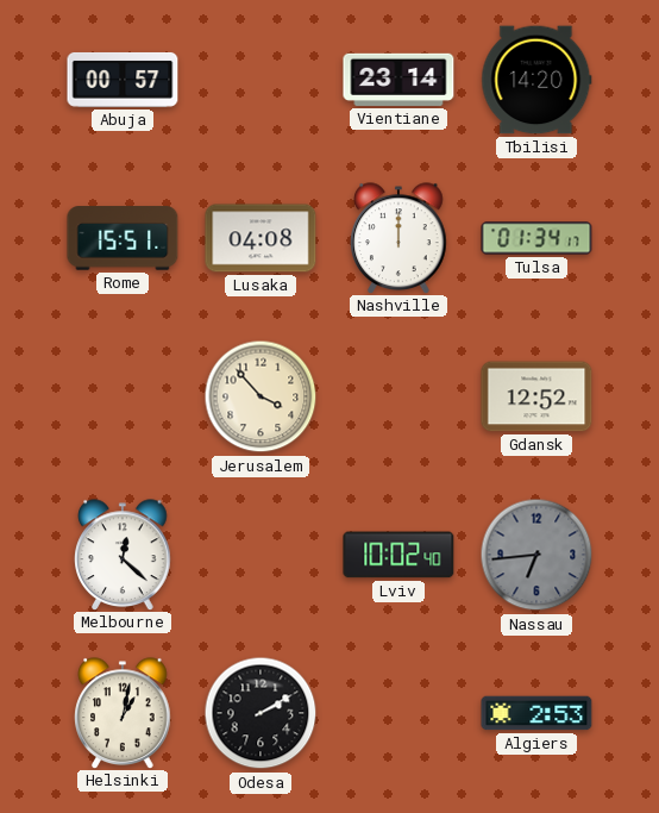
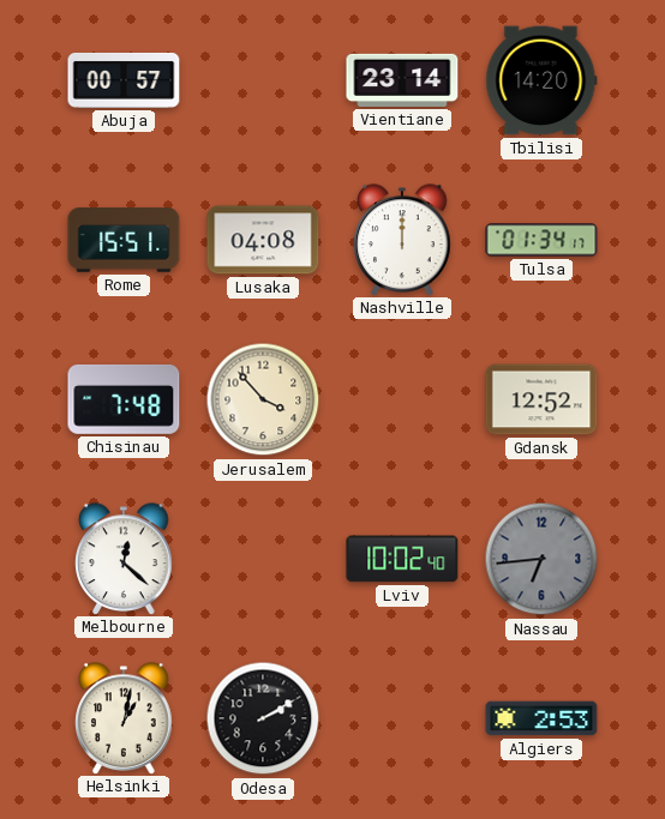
Chisinau: none -> 7:48
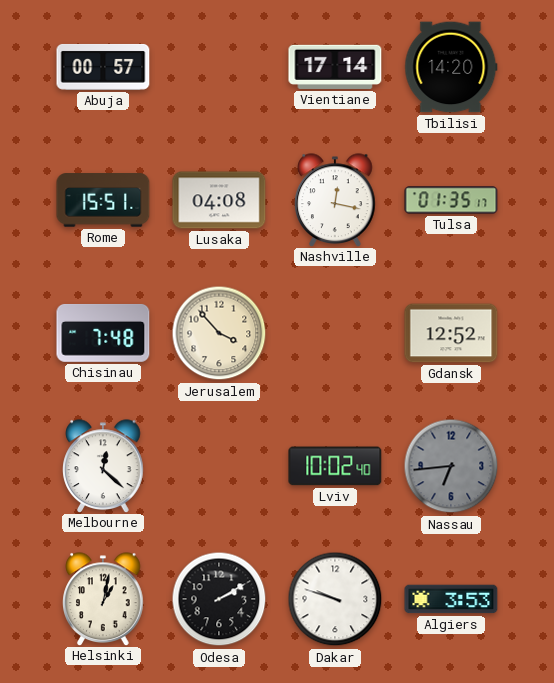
Vientiane: 23:14 -> 17:14
Nashville: 12:00 -> 12:17
Tulsa: 01:34 -> 01:35
Dakar: none -> 9:48
Algiers: 2:53 -> 3:53
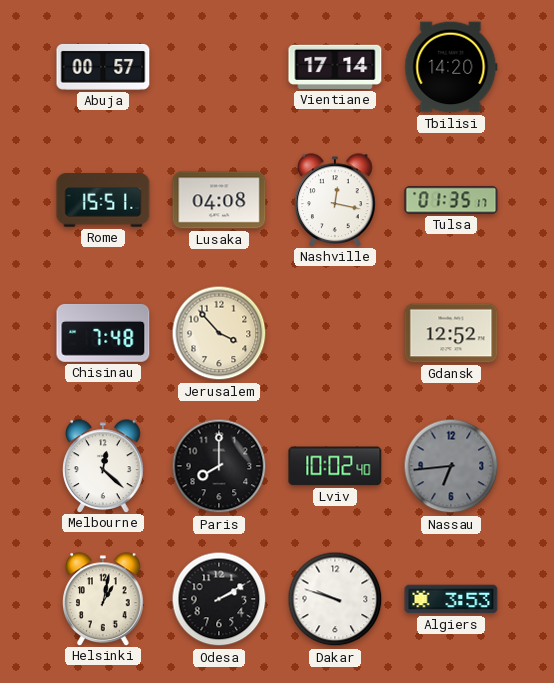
Paris: none -> 8:00
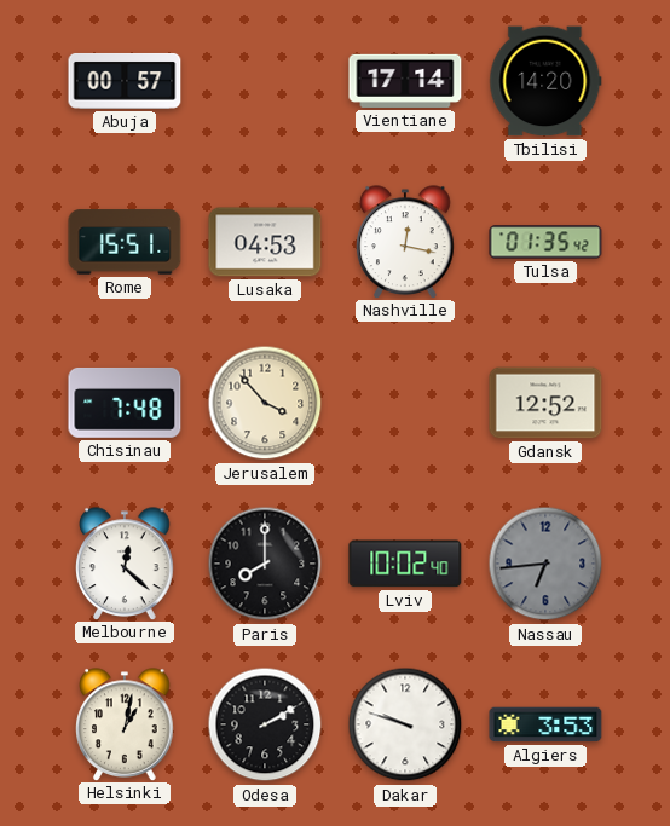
Lusaka: 04:08 -> 04:53
Tulsa: 01:35:17 -> 01:35:42
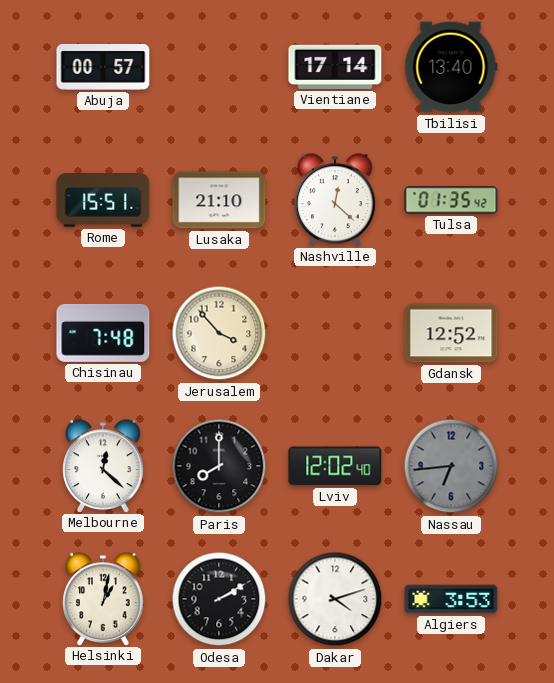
Tbilisi: 14:20 -> 13:40
Lusaka: 04:53 -> 21:10
Nashville: 12:17 -> 12:22
Lviv: 10:02 -> 12:02
Dakar: 9:48 -> 4:12
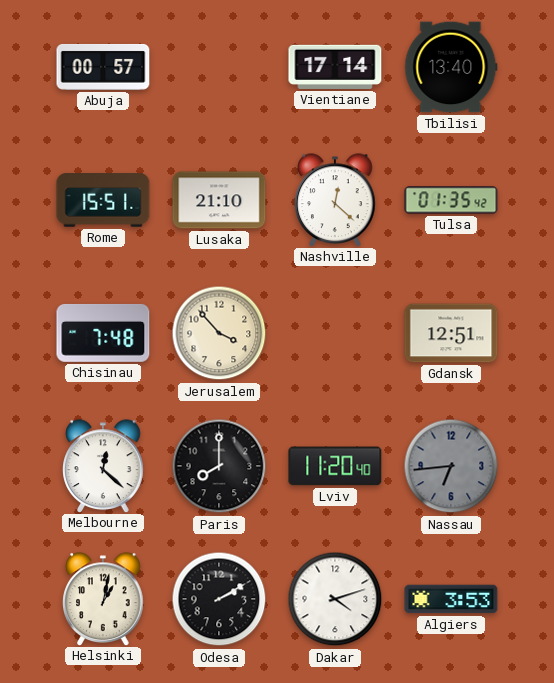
Gdansk: 12:52 -> 12:51
Lviv: 12:02 -> 11:20
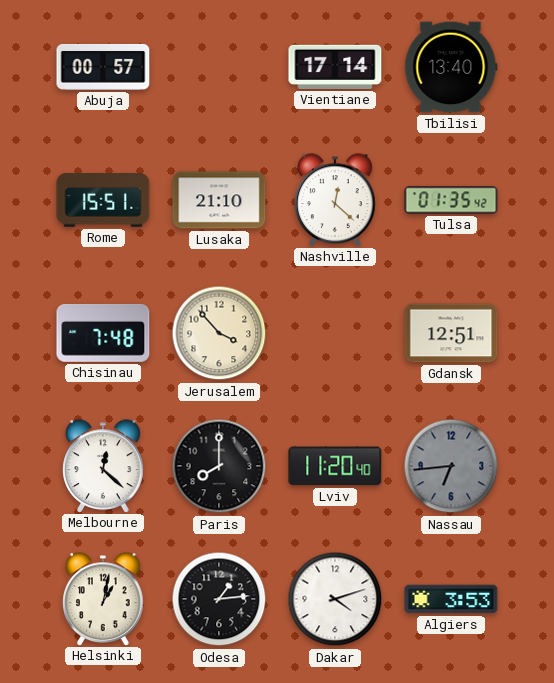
Odesa: 2:10 -> 1:14
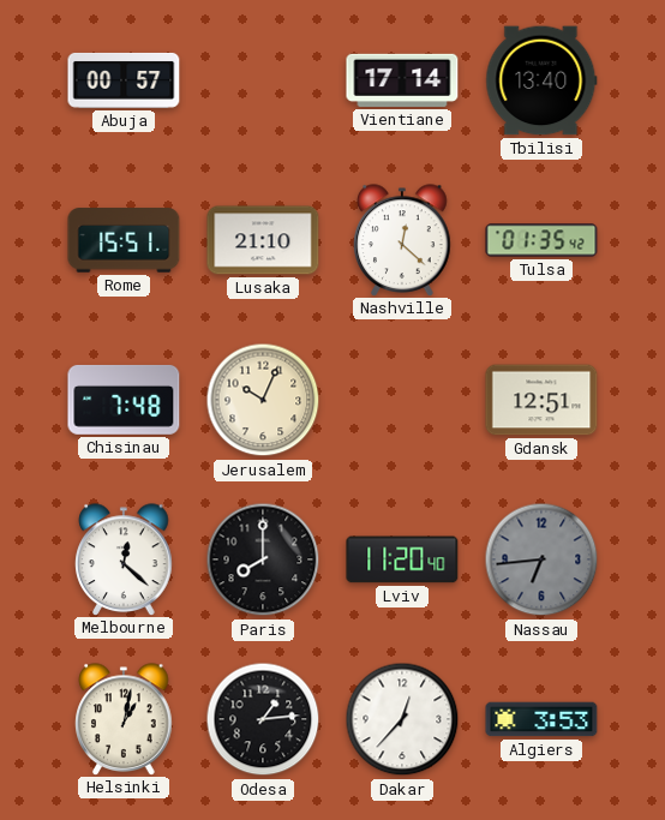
Jerusalem: 3:53 -> 10:04
Dakar: 4:12 -> 12:37
